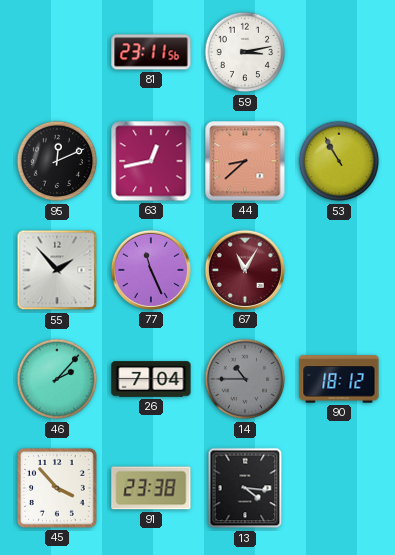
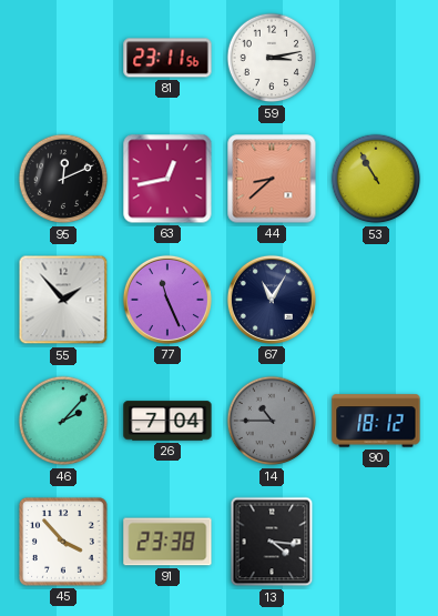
67 dial: burgundy -> navy
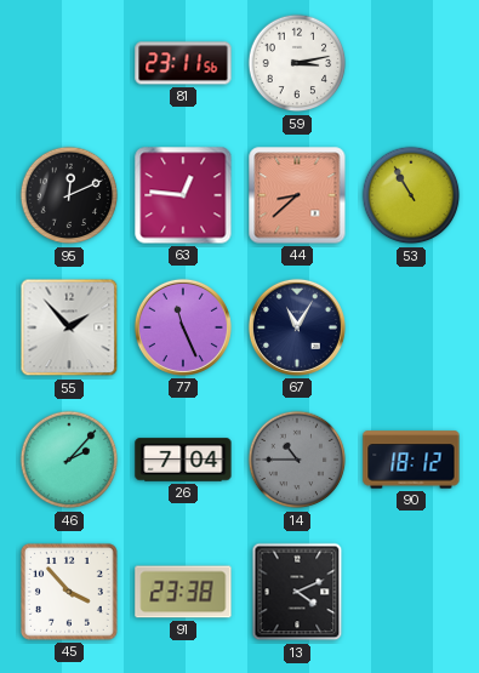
63: 12:43 -> 12:46
13: 4:16 -> 4:11
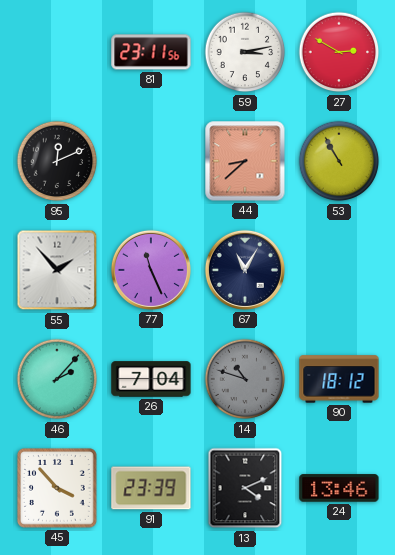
27: none -> 2:50
63: 12:46 -> none
14: 10:45 -> 10:48
91: 23:38 -> 23:39
24: none -> 13:46
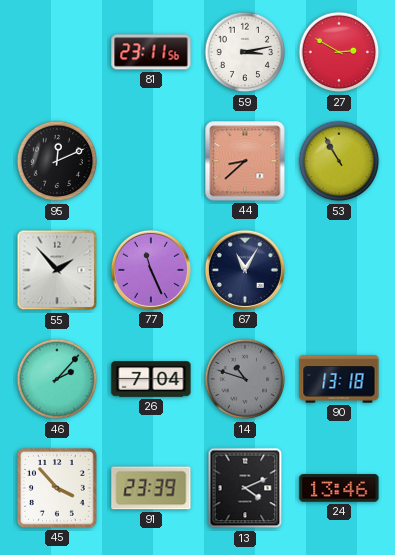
90: 18:12 -> 13:18
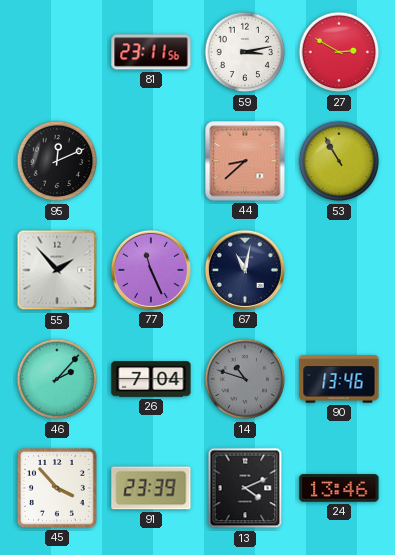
67: 11:05 -> 11:02
90: 13:18 -> 13:46
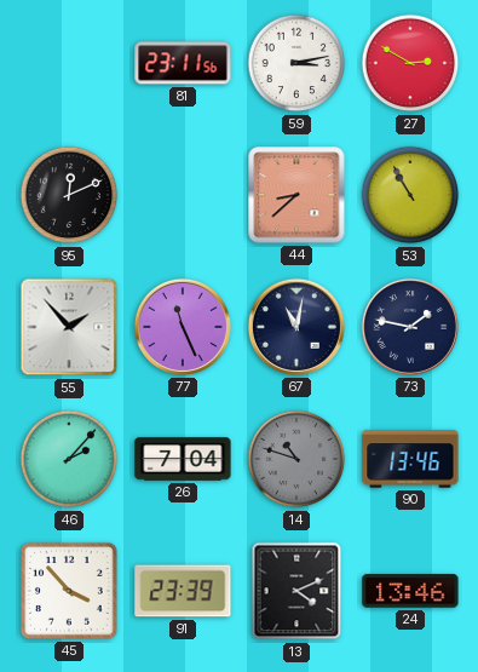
73: none -> 1:47
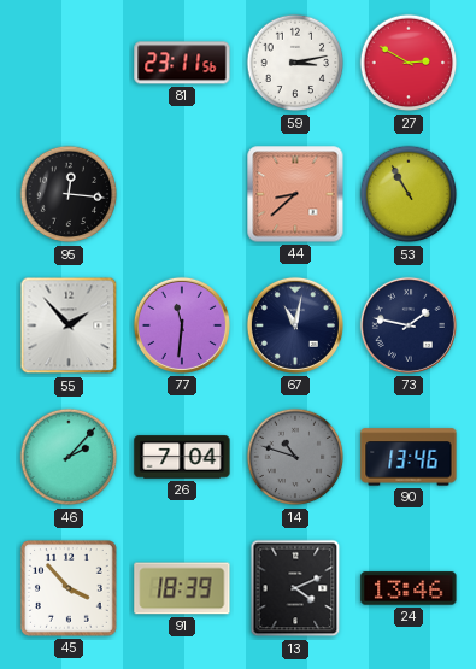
95: 12:11 -> 12:16
77: 11:26 -> 11:31
91: 23:39 -> 18:39
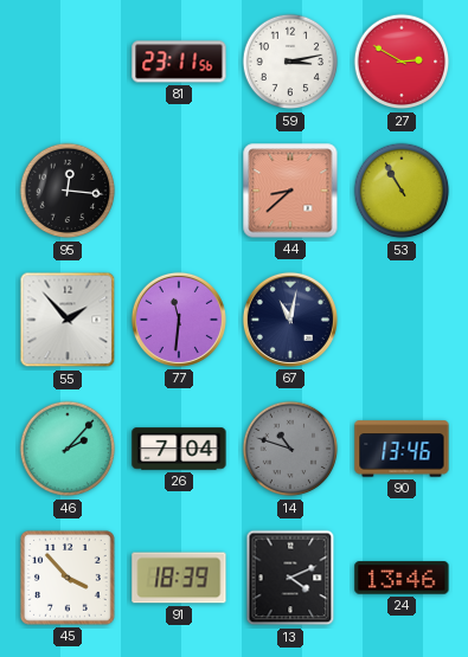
73: 1:47 -> none
